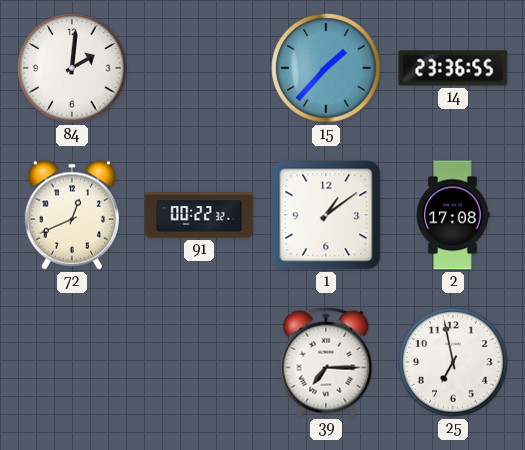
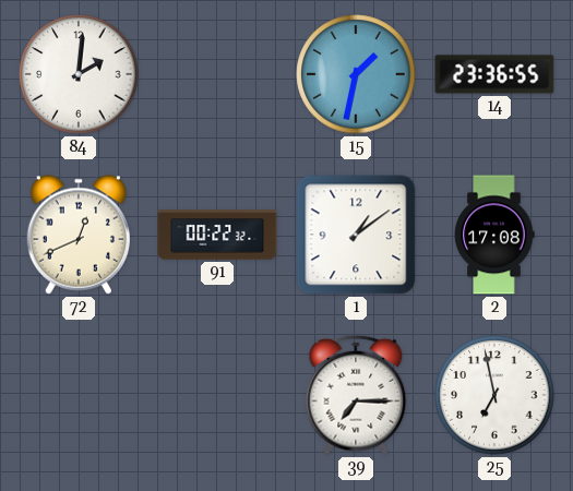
15: 1:37 -> 1:32
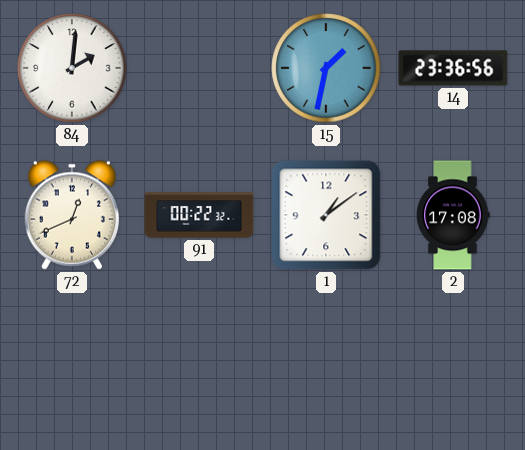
14: 23:36:55 -> 23:36:56
39: 7:15 -> none
25: 6:58 -> none
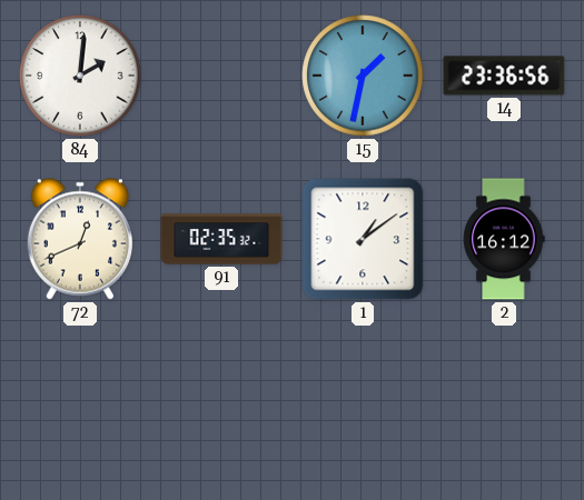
91: 00:22 -> 02:35
2: 17:08 -> 16:12
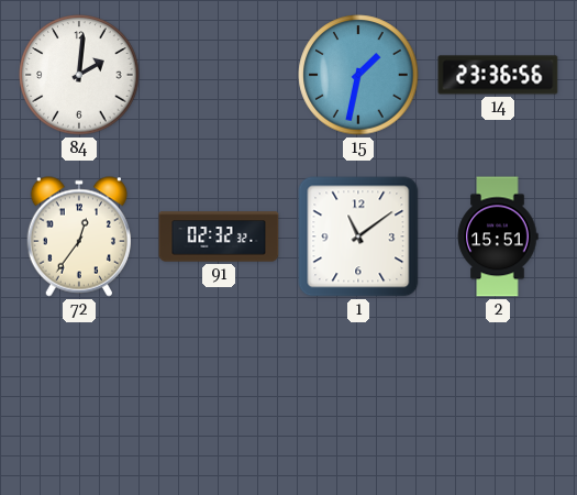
72: 12:41 -> 12:36
91: 02:35 -> 02:32
1: 1:09 -> 11:09
2: 16:12 -> 15:51
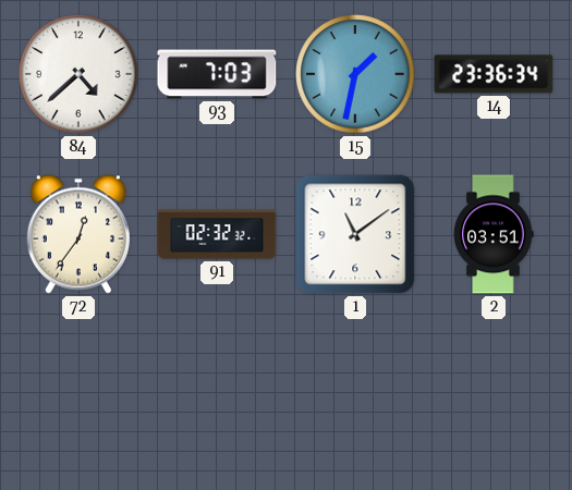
84: 2:01 -> 4:38
93: none -> 7:03
14: 23:36:56 -> 23:36:34
2: 15:51 -> 03:51
